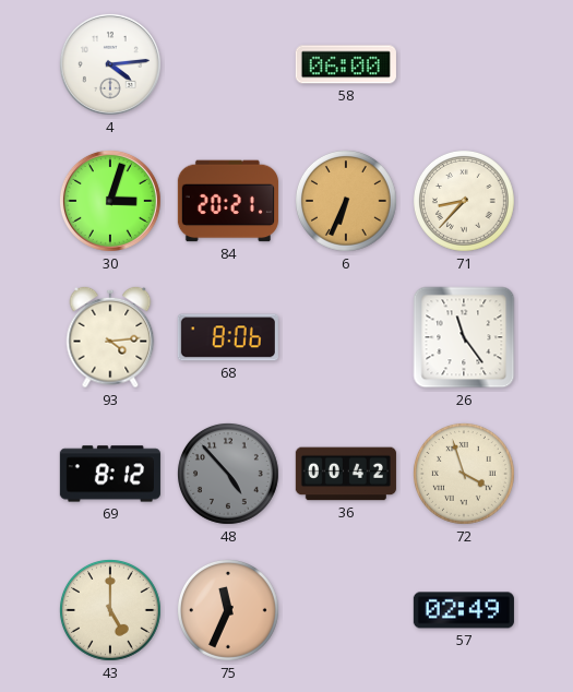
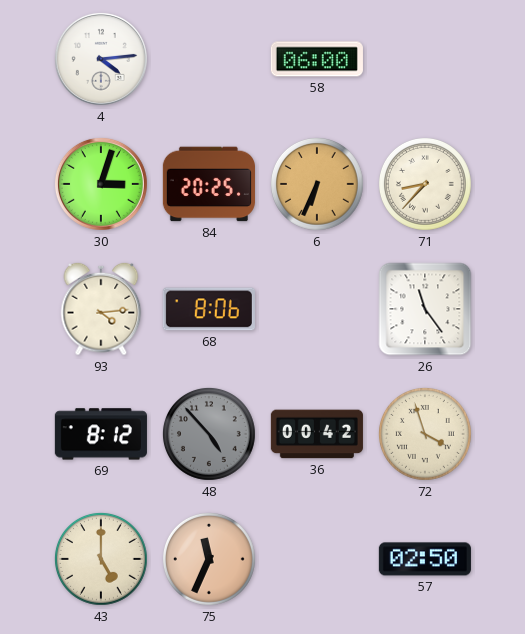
84: 20:21 -> 20:25
57: 02:49 -> 02:50
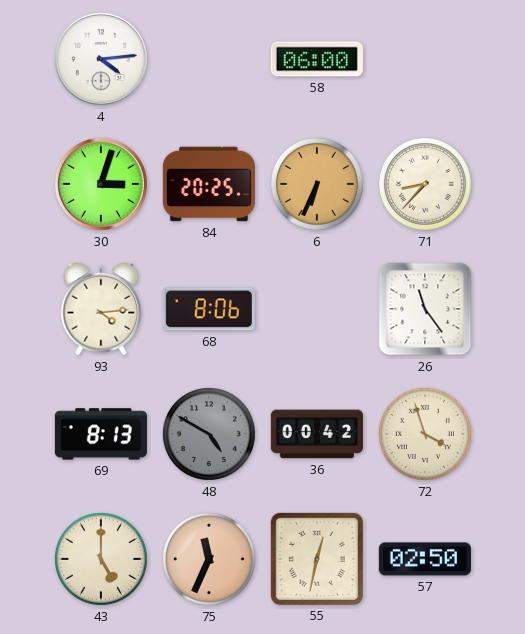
69: 8:12 -> 8:13
48: 4:53 -> 4:50
55: none -> 12:32
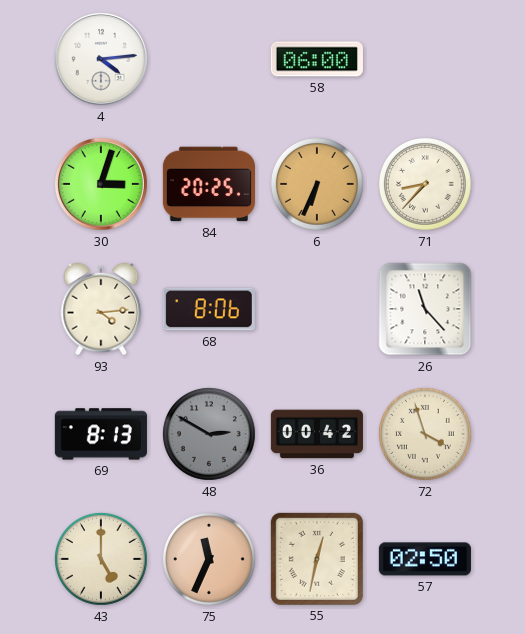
26: 11:24 -> 11:23
48: 4:50 -> 2:50
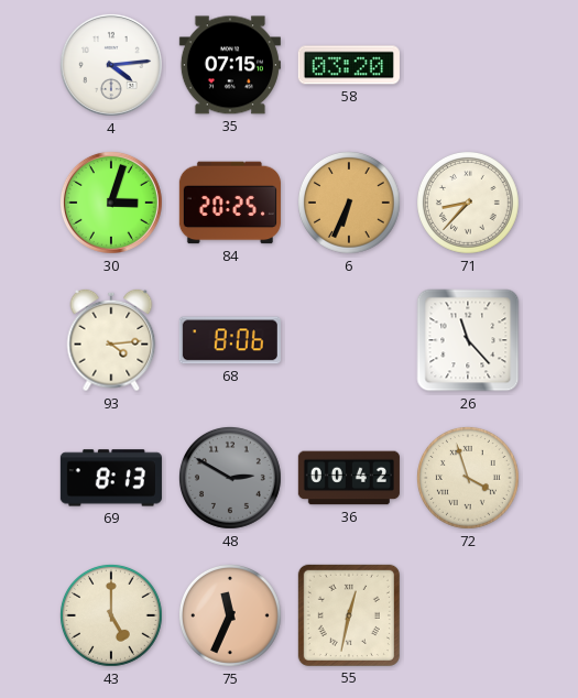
35: none -> 07:15
58: 06:00 -> 03:20
57: 02:50 -> none
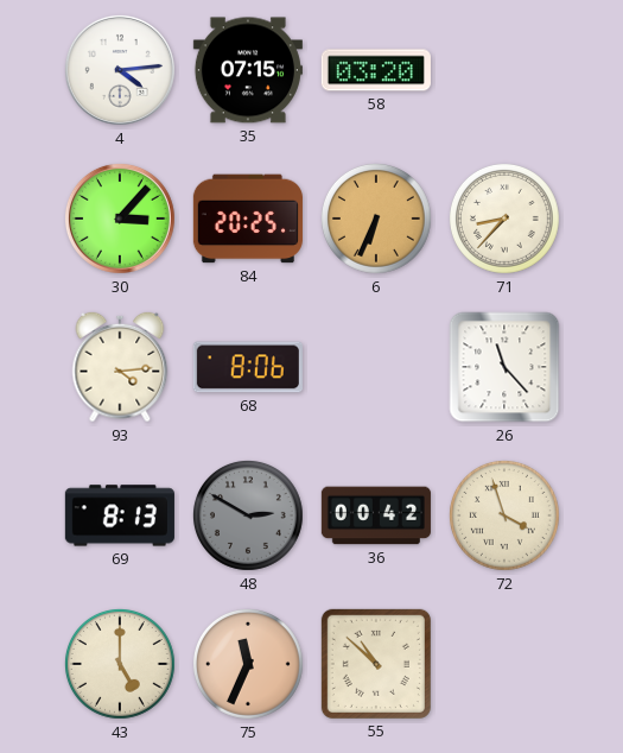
30: 3:03 -> 3:07
55: 12:32 -> 10:52
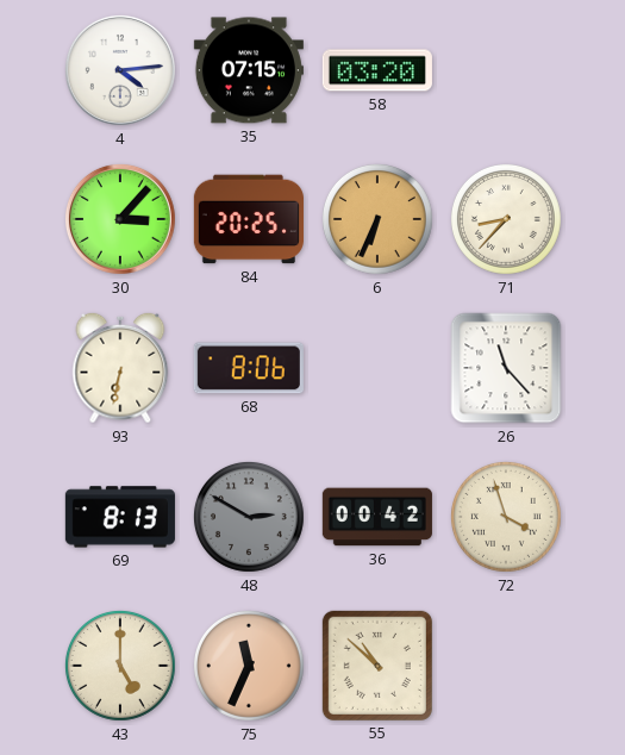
93: 4:14 -> 6:32
